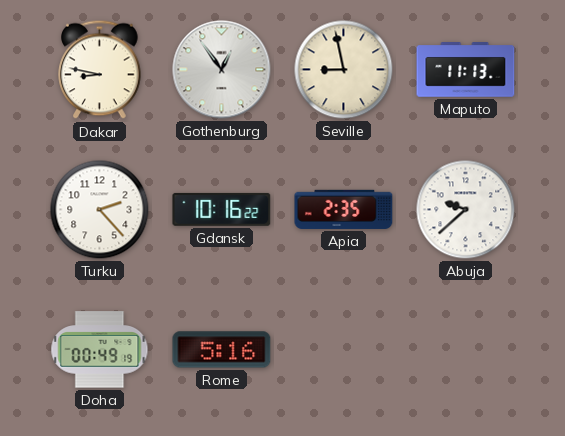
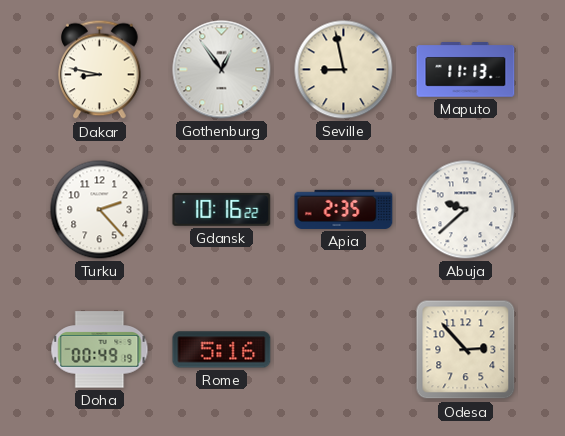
Odesa: none -> 2:53
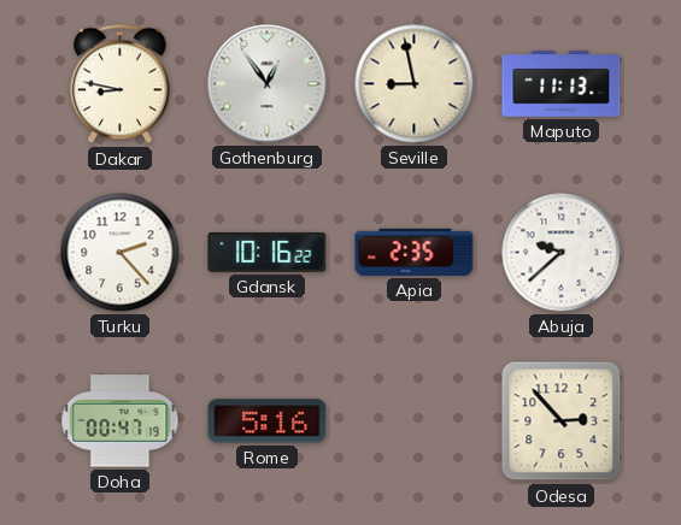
Doha: 00:49 -> 00:47
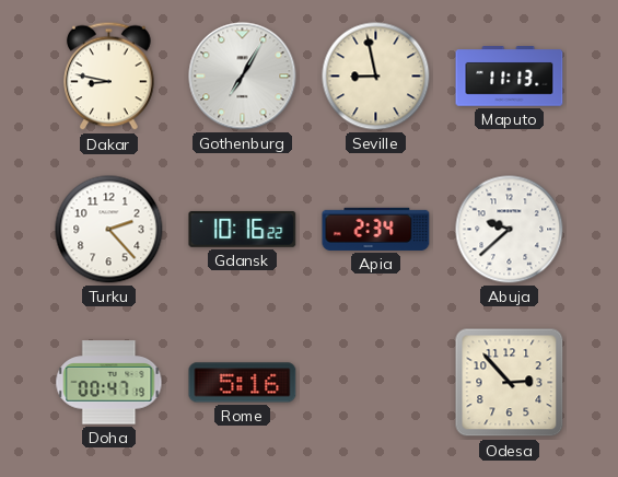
Gothenburg: 12:54 -> 7:05
Apia: 2:35 -> 2:34
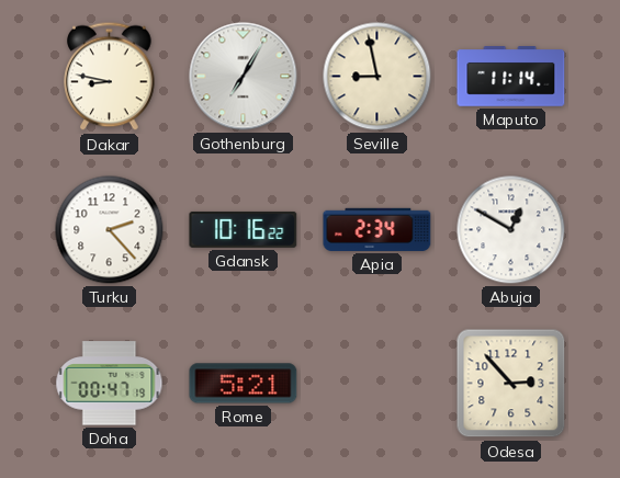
Maputo: 11:13 -> 11:14
Abuja: 9:38 -> 12:50
Rome: 5:16 -> 5:21
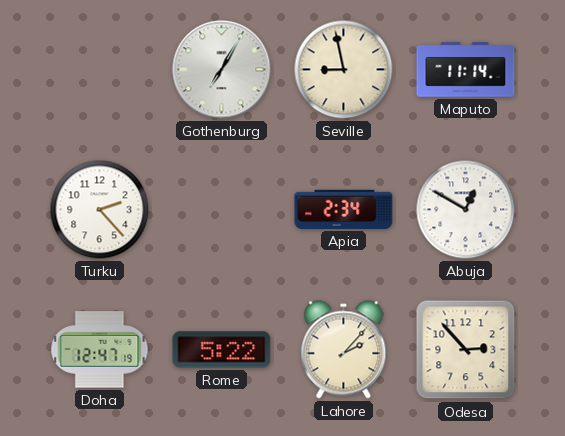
Dakar: 8:47 -> none
Gdansk: 10:16 -> none
Doha: 00:47 -> 12:47
Rome: 5:21 -> 5:22
Lahore: none -> 2:07
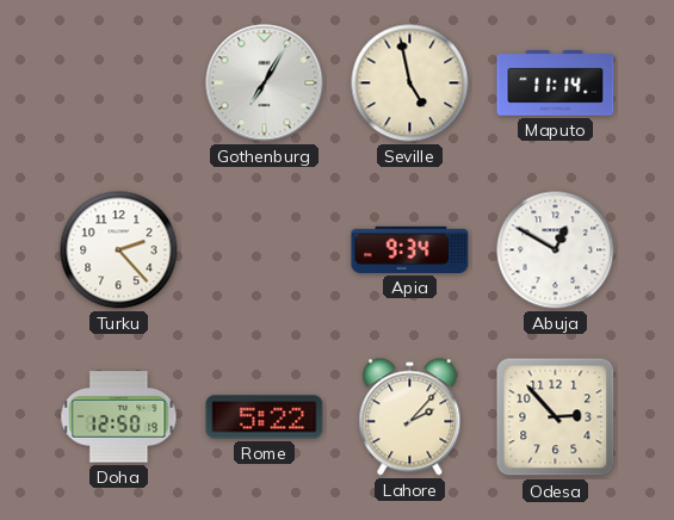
Seville: 8:58 -> 4:58
Apia: 2:34 -> 9:34
Doha: 12:47 -> 12:50
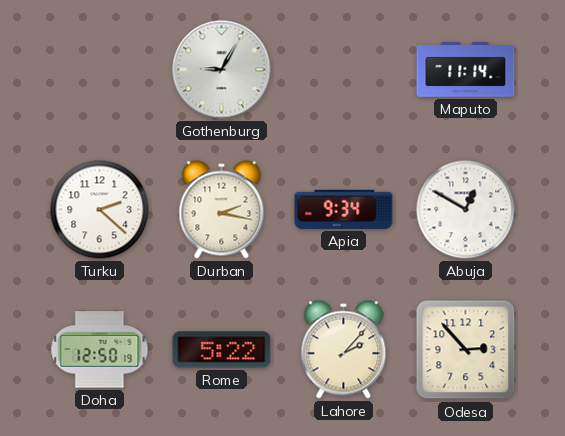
Gothenburg: 7:05 -> 9:05
Seville: 4:58 -> none
Turku: 2:23 -> 2:22
Durban: none -> 2:17
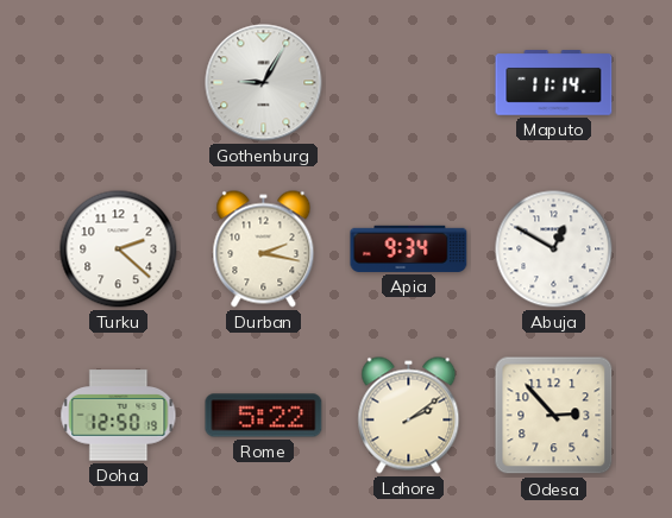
Lahore: 2:07 -> 2:09
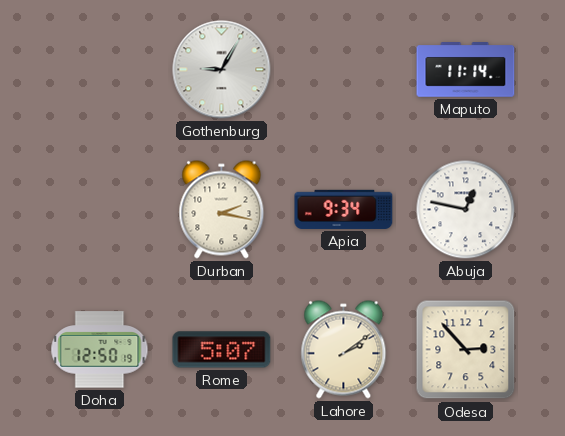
Turku: 2:22 -> none
Abuja: 12:50 -> 12:47
Rome: 5:22 -> 5:07
